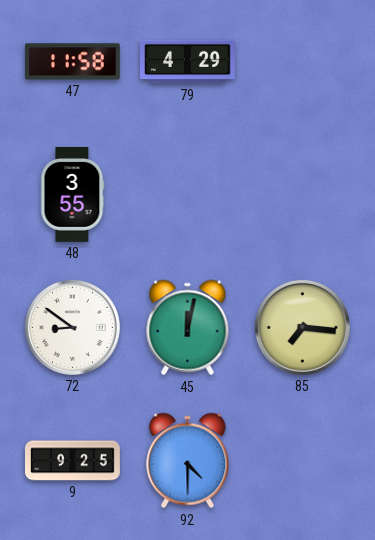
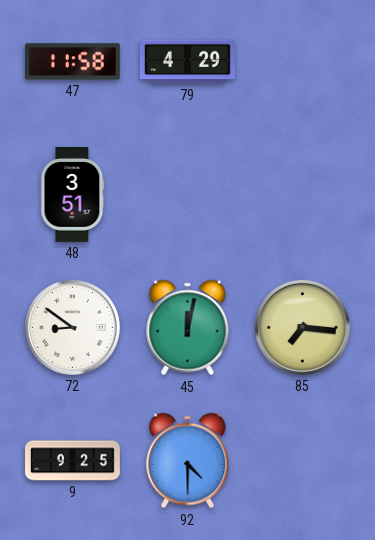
48: 3:55 -> 3:51
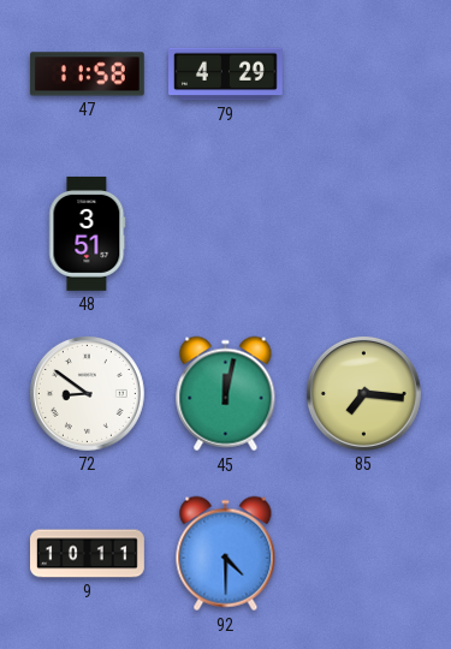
9: 9:25 -> 10:11
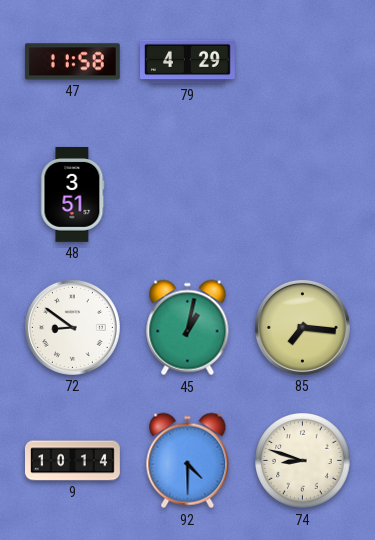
45: 12:02 -> 1:02
9: 10:11 -> 10:14
74: none -> 8:48
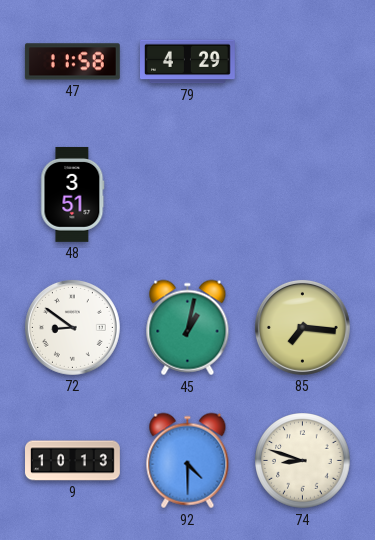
9: 10:14 -> 10:13
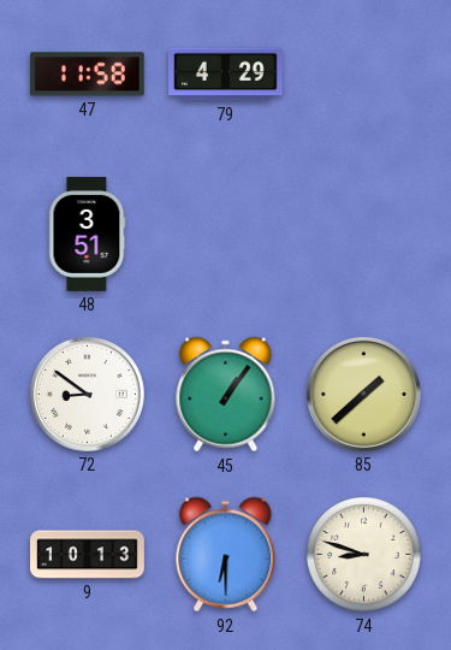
45: 1:02 -> 1:06
85: 7:16 -> 1:38
92: 4:30 -> 6:30
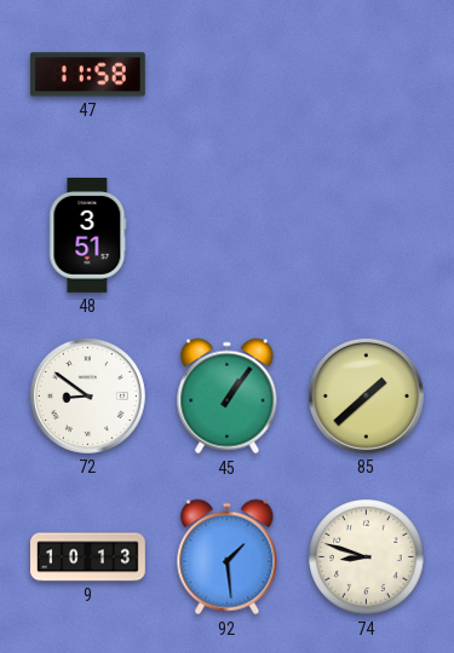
79: 4:29 -> none
92: 6:30 -> 1:29
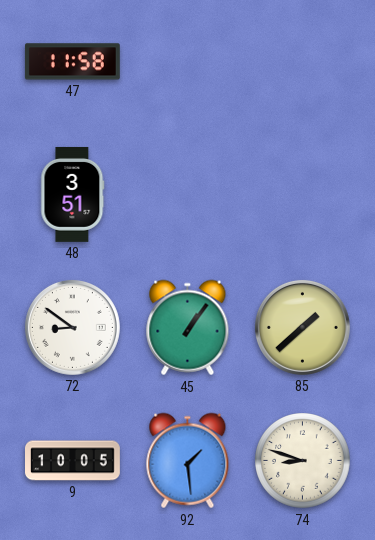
9: 10:13 -> 10:05
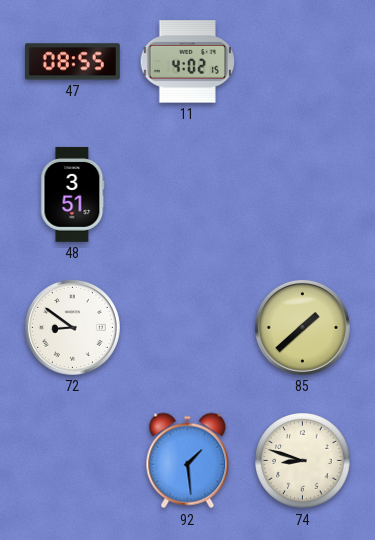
47: 11:58 -> 08:55
11: none -> 4:02
45: 1:06 -> none
9: 10:05 -> none
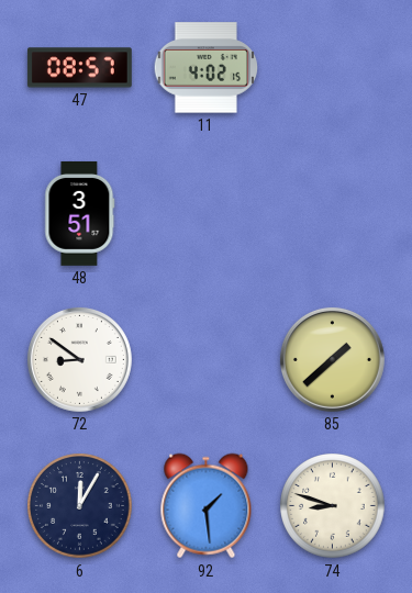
47: 08:55 -> 08:57
6: none -> 12:05
